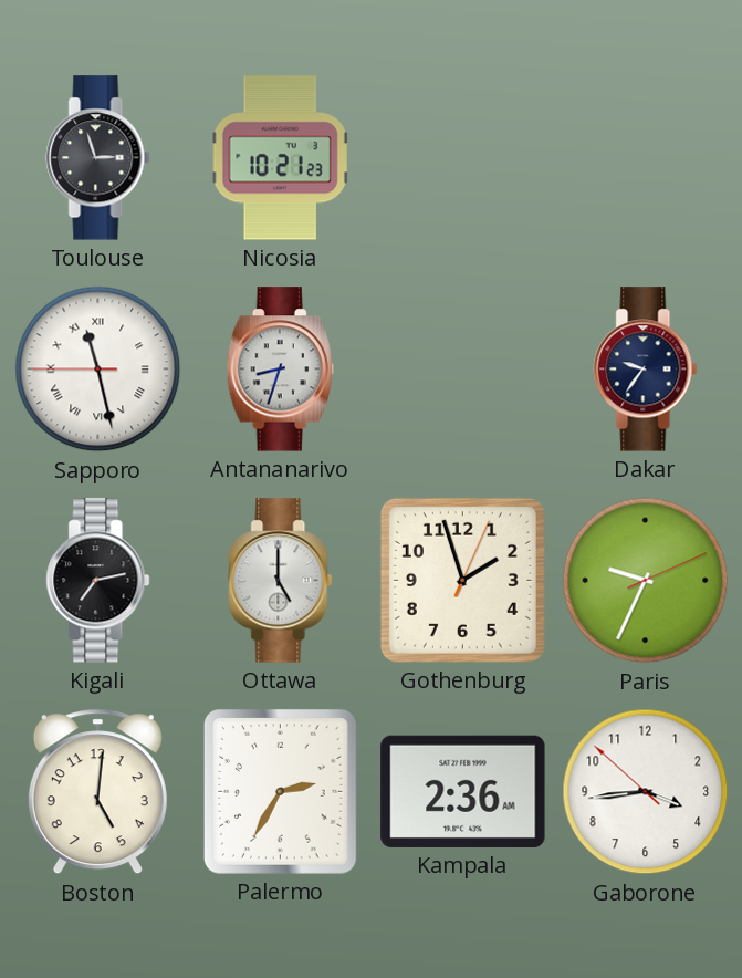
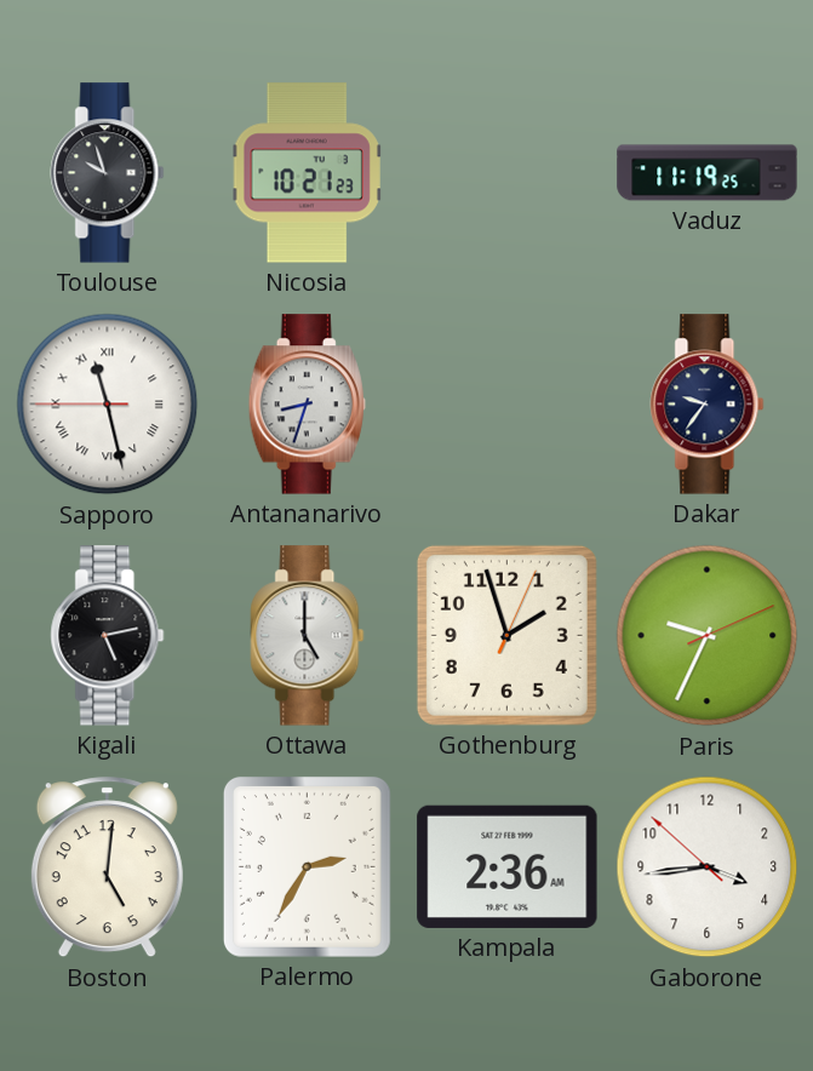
Toulouse: 2:57 -> 9:57
Vaduz: none -> 11:19
Kigali: 7:13 -> 5:13
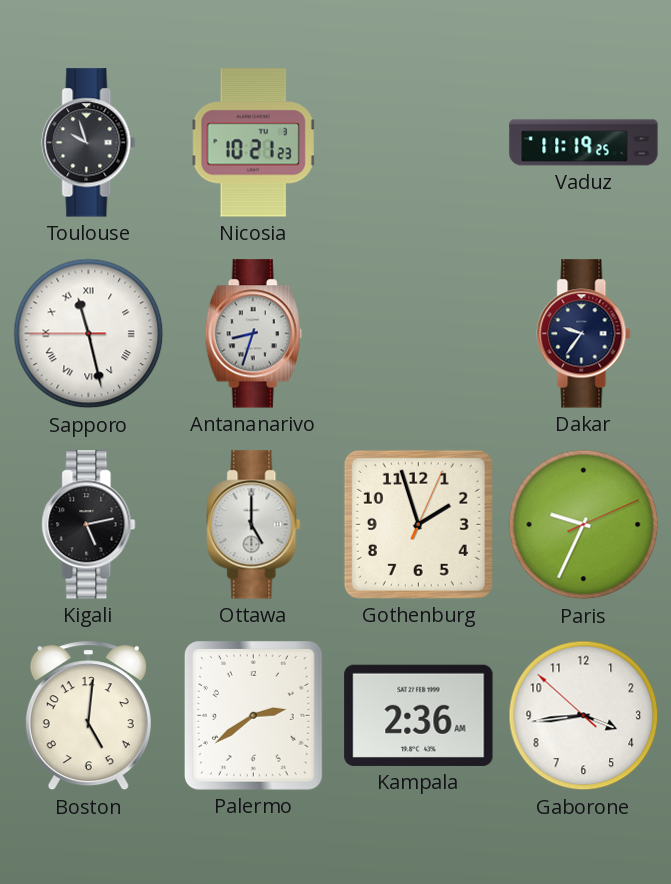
Palermo: 2:35 -> 2:39
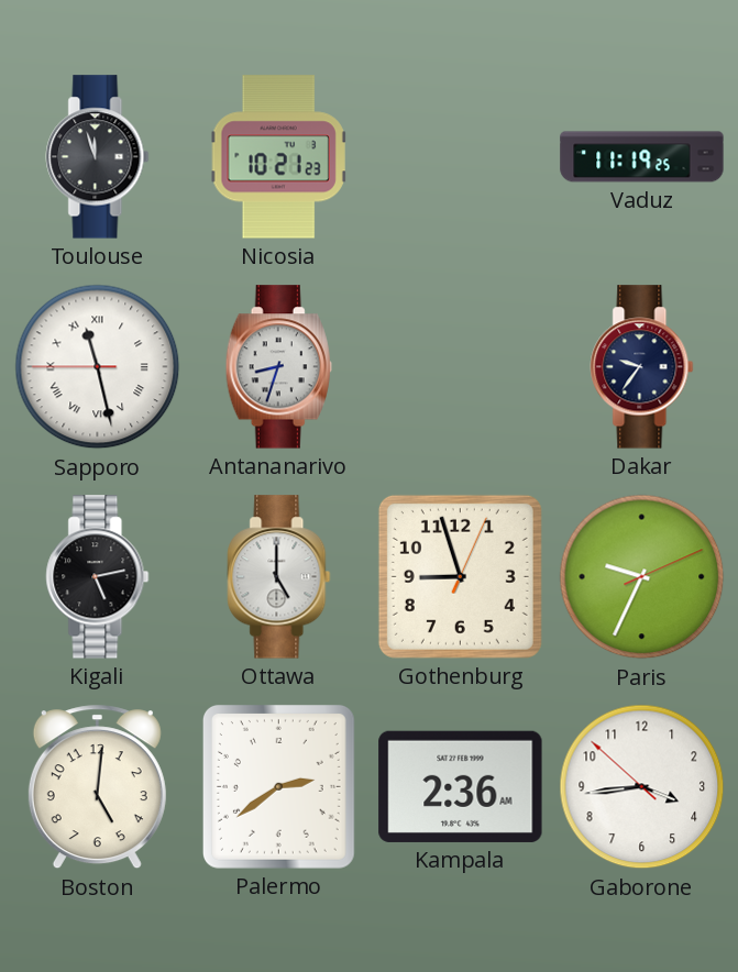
Toulouse: 9:57 -> 11:57
Gothenburg: 1:57 -> 8:57
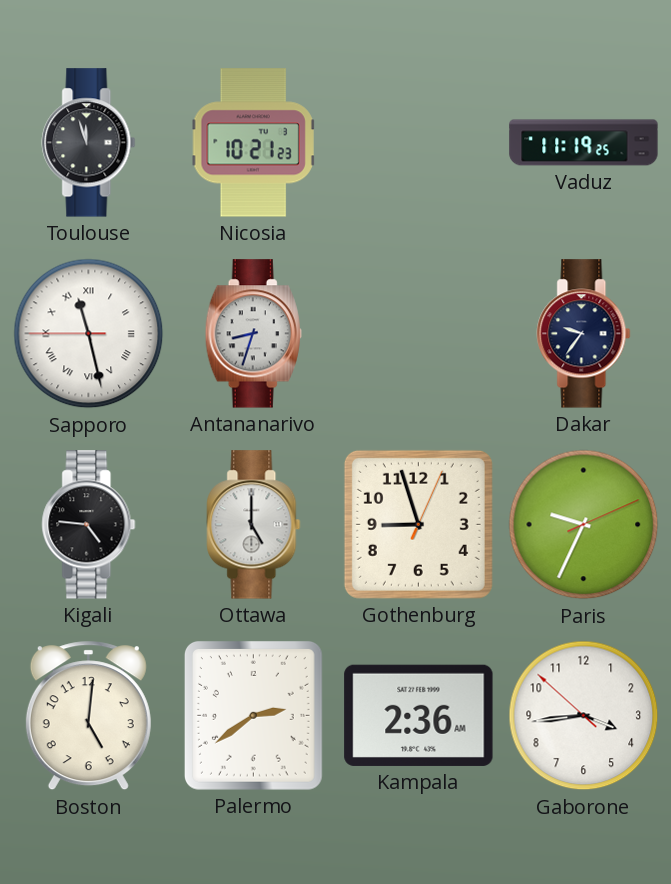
Kigali: 5:13 -> 4:46
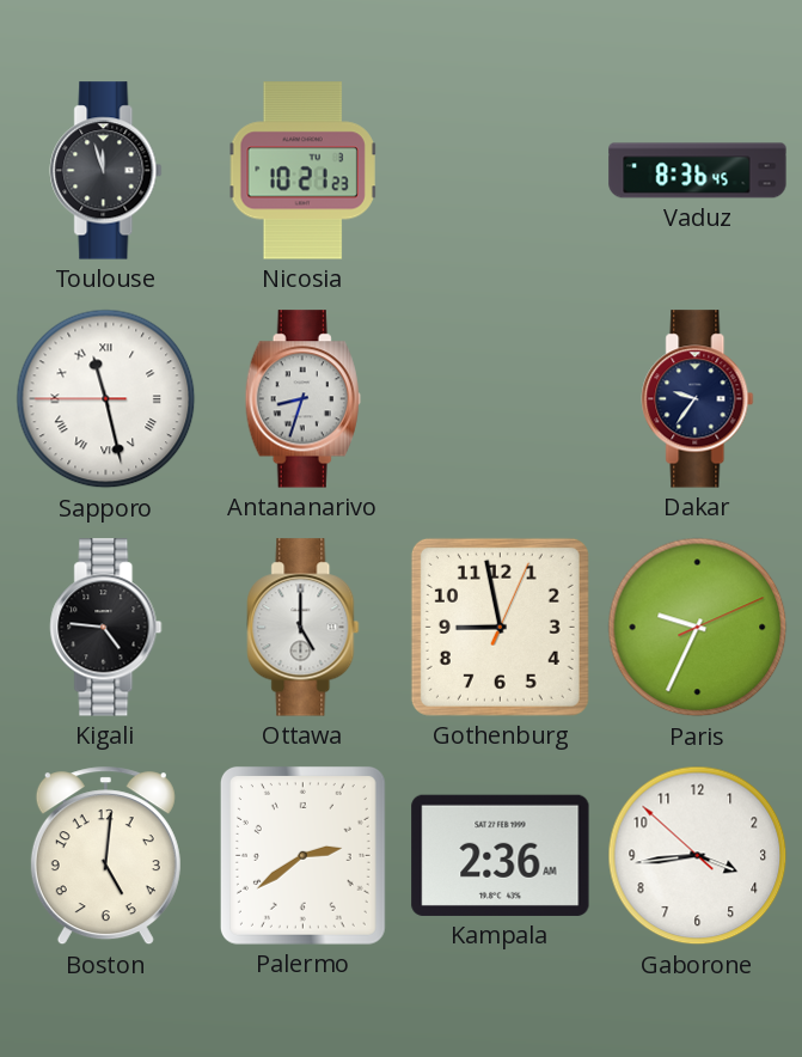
Vaduz: 11:19 -> 8:36
Gothenburg: 8:57 -> 8:58
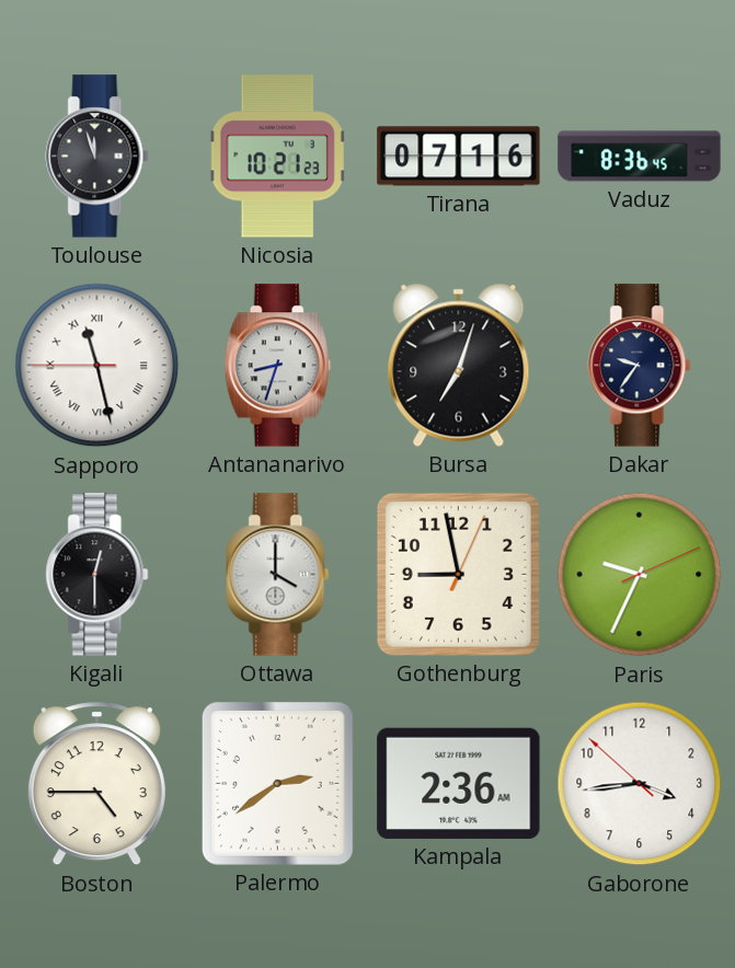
Tirana: none -> 07:16
Bursa: none -> 7:03
Kigali: 4:46 -> 12:30
Ottawa: 5:00 -> 4:00
Boston: 5:01 -> 4:45
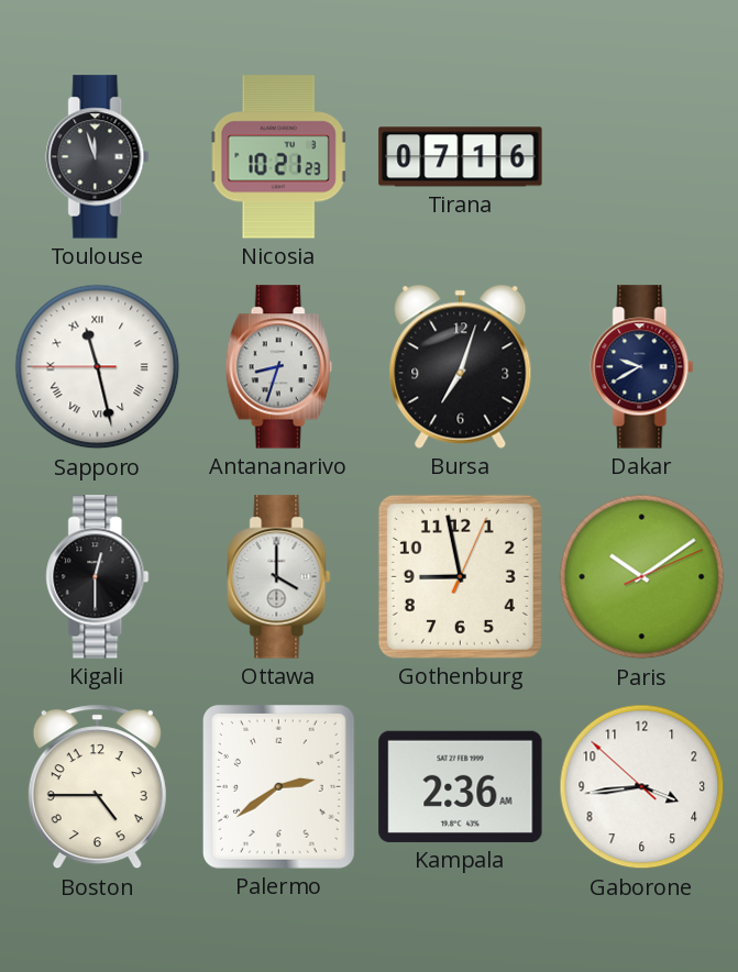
Vaduz: 8:36 -> none
Dakar: 9:36 -> 9:40
Paris: 9:34 -> 10:09
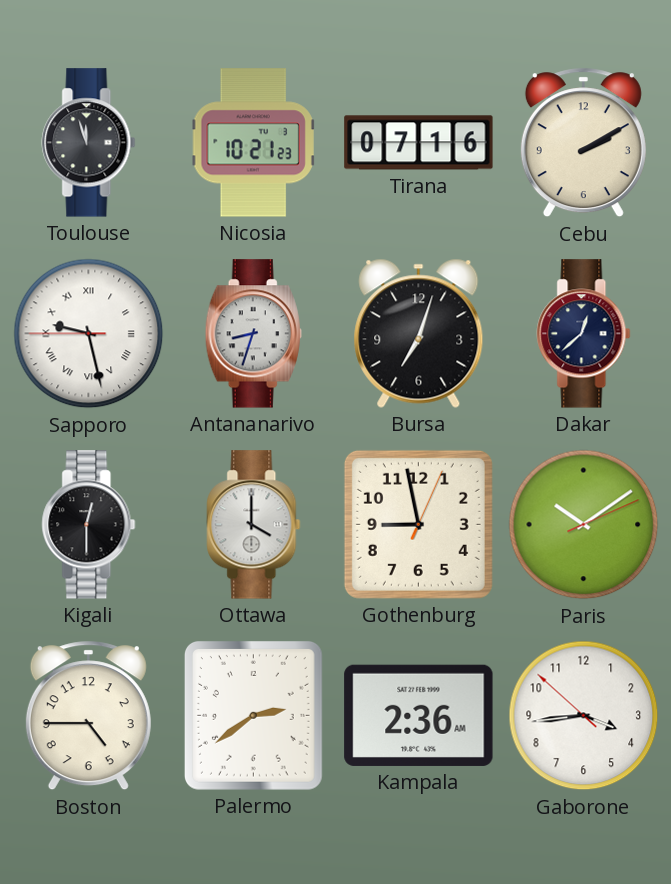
Cebu: none -> 2:10
Sapporo: 11:27 -> 9:27
Dakar: 9:40 -> 12:38
